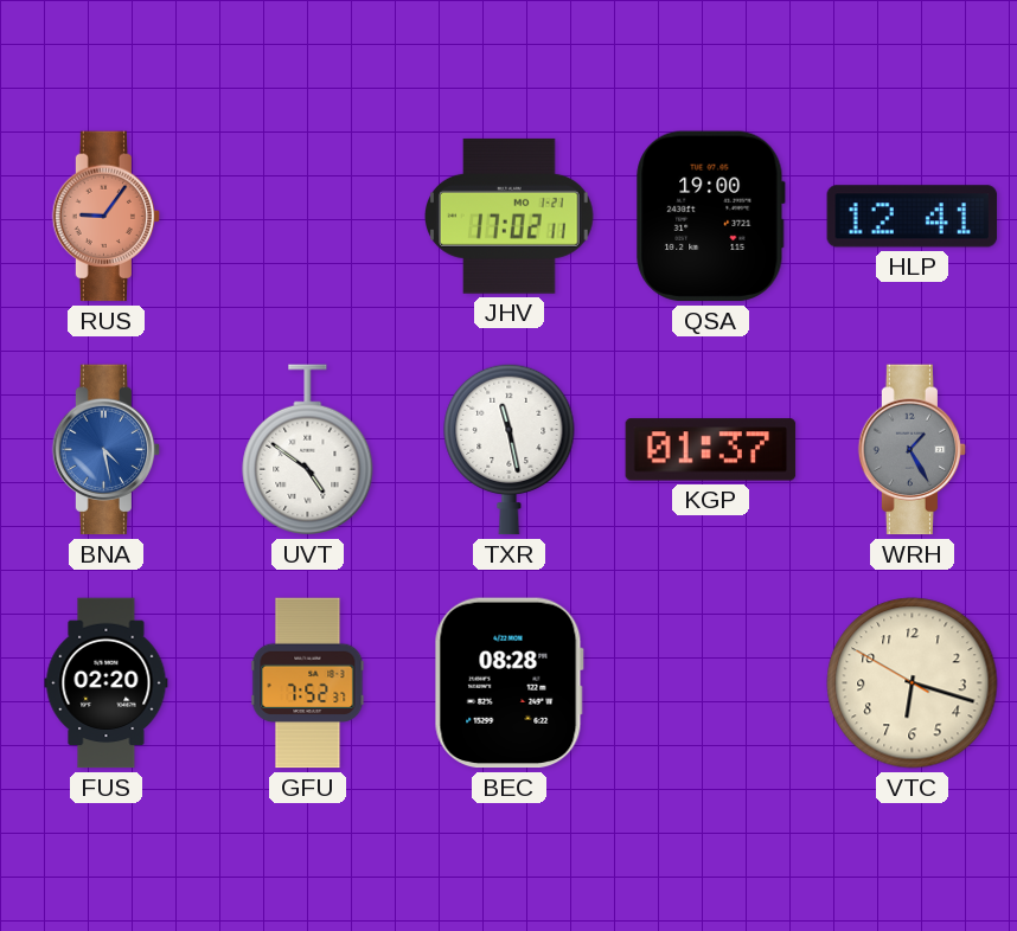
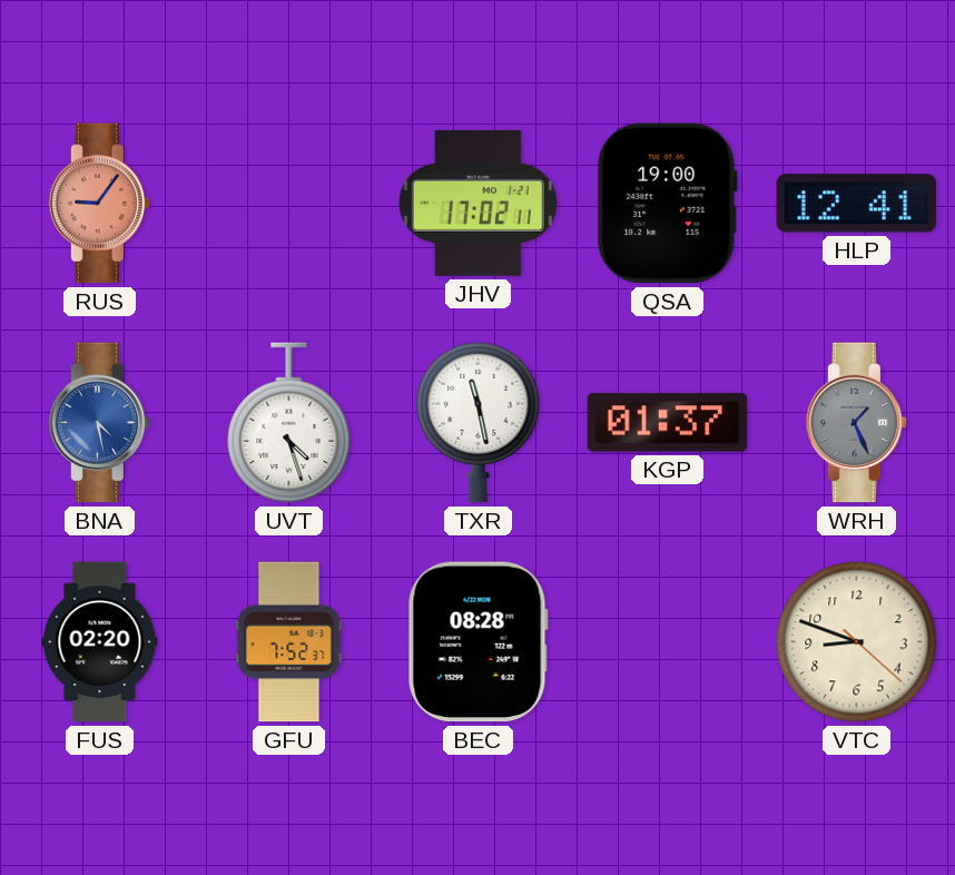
UVT: 4:51 -> 4:27
WRH: 1:25 -> 1:26
VTC: 6:17 -> 8:48
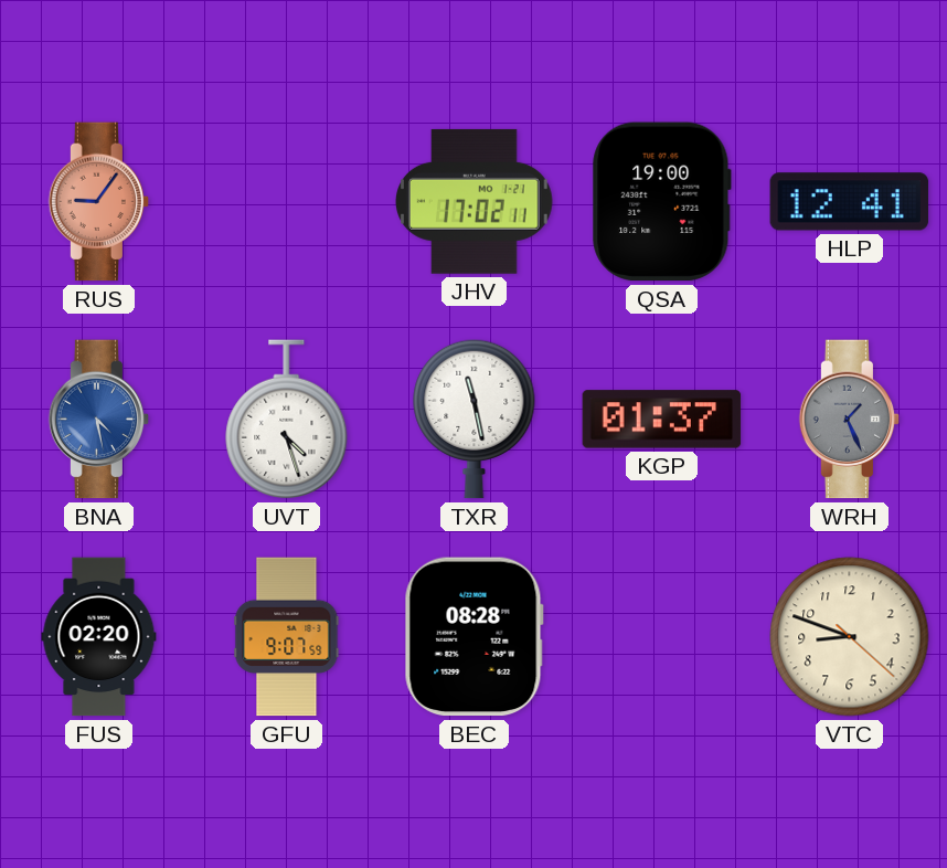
GFU: 7:52 -> 9:07
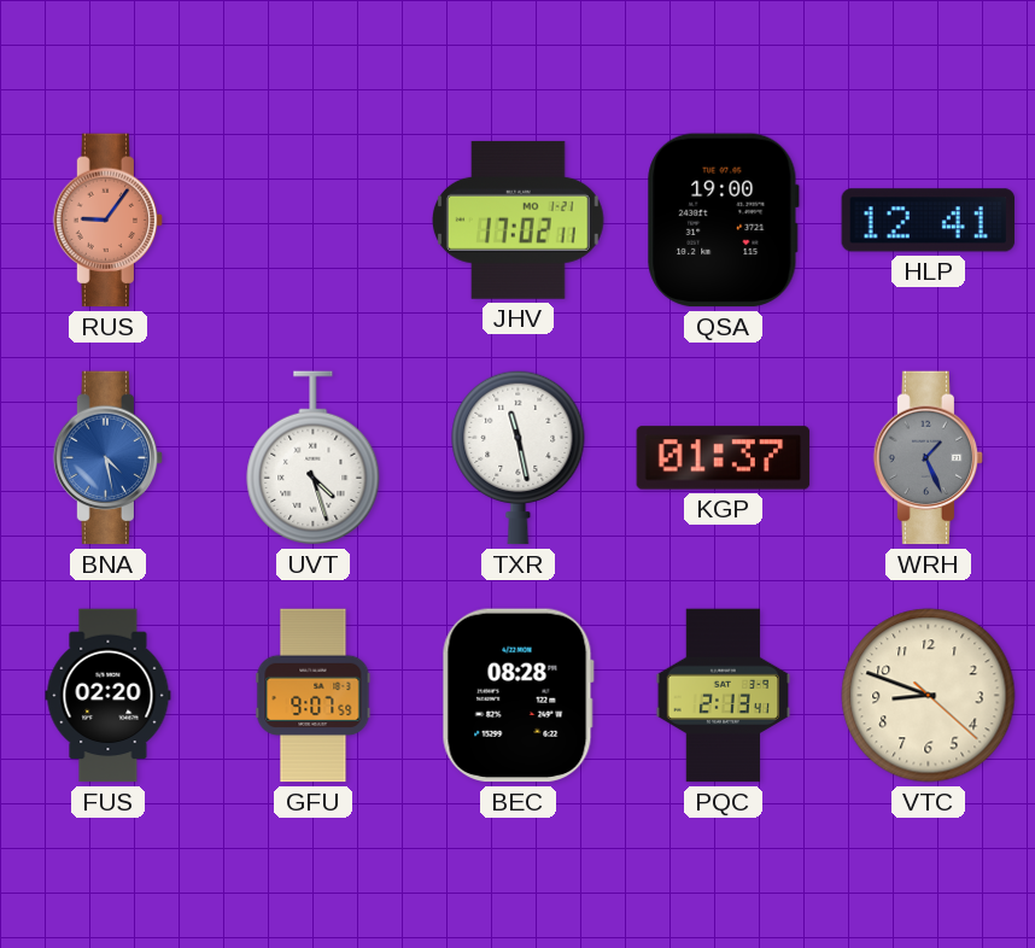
PQC: none -> 2:13
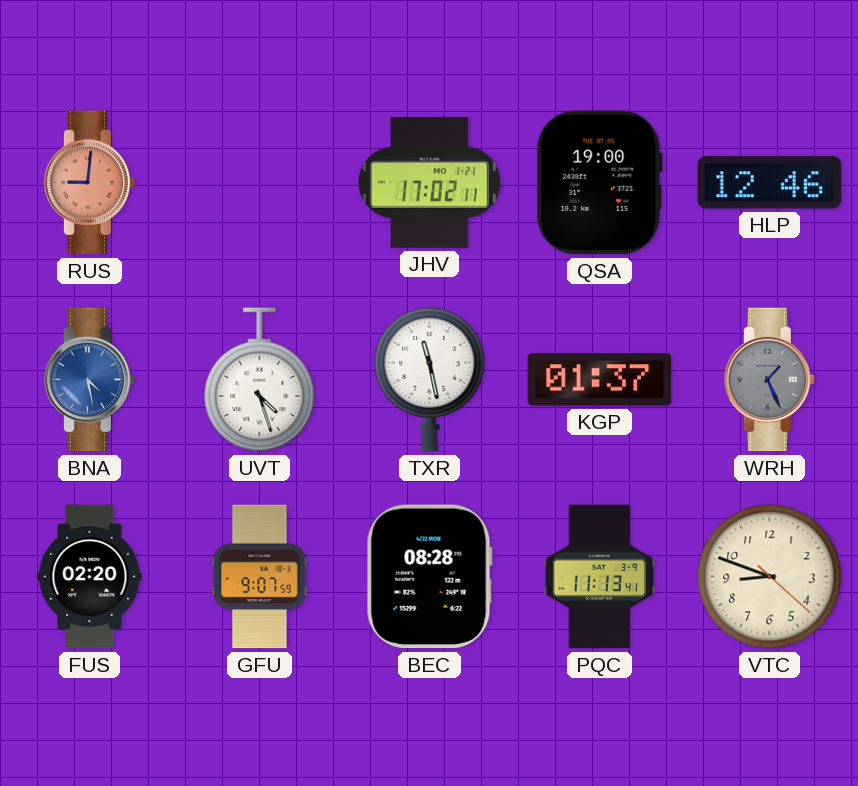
RUS: 9:06 -> 9:01
HLP: 12:41 -> 12:46
PQC: 2:13 -> 11:13
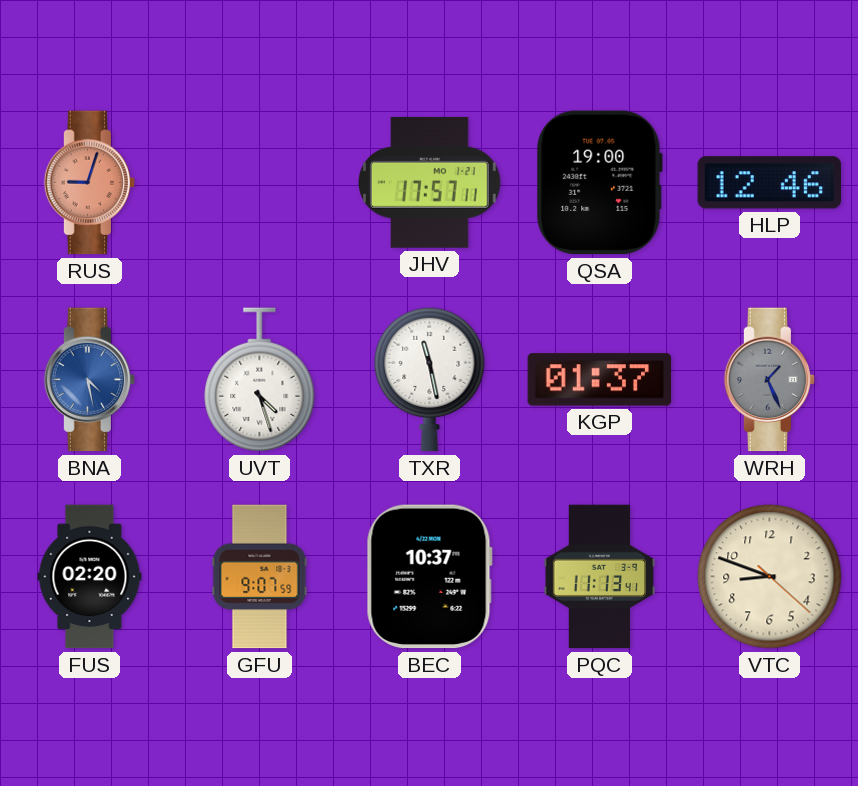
RUS: 9:01 -> 9:03
JHV: 17:02 -> 17:57
BEC: 08:28 -> 10:37
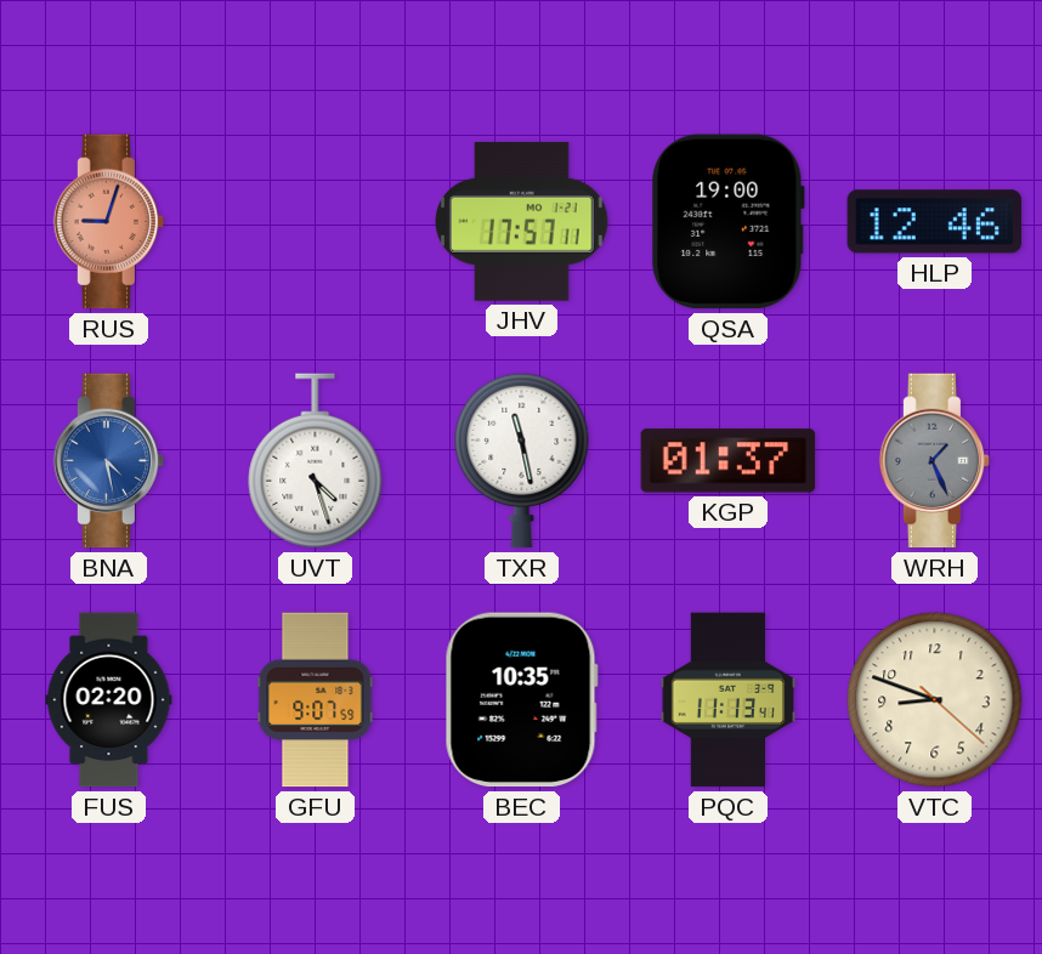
BEC: 10:37 -> 10:35
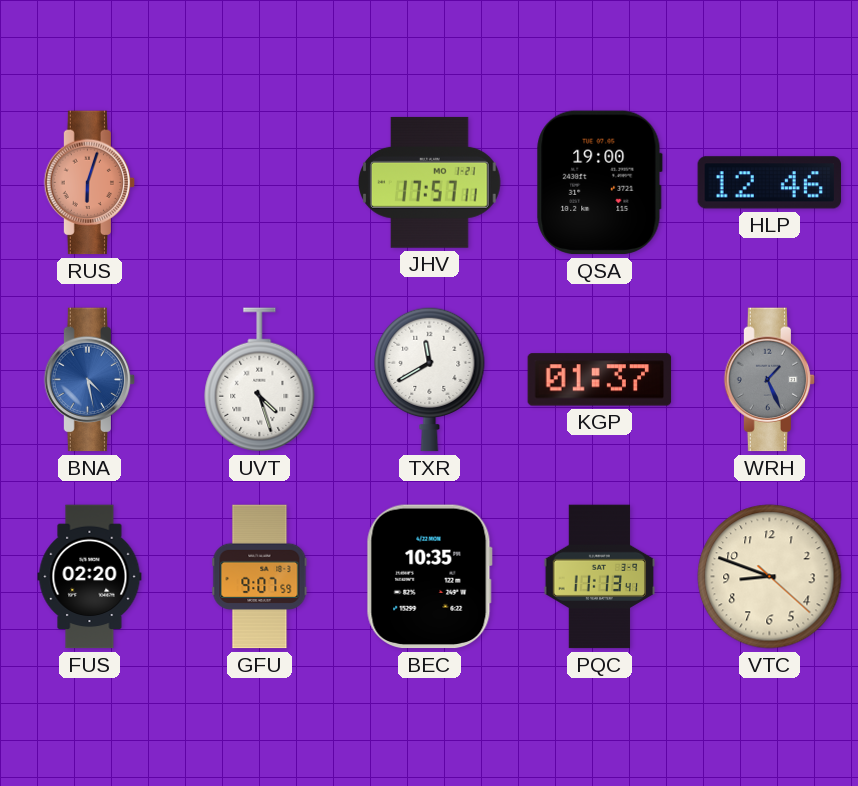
RUS: 9:03 -> 6:03
TXR: 11:28 -> 11:40
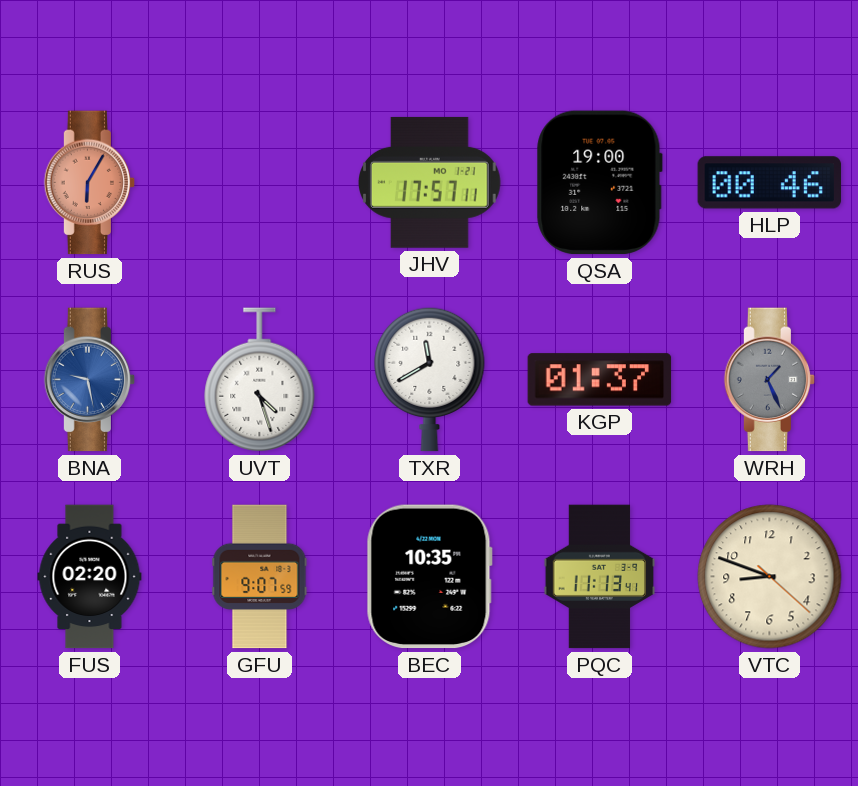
RUS: 6:03 -> 6:05
HLP: 12:46 -> 00:46
BNA: 4:28 -> 9:28
